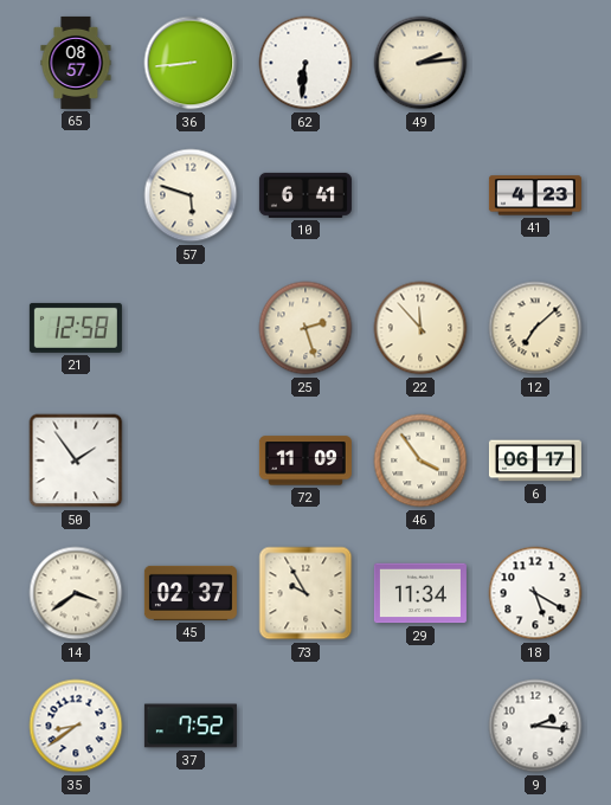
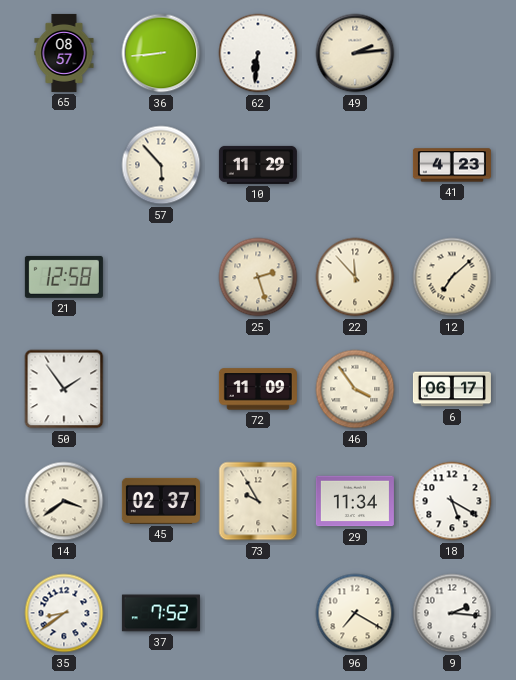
57: 5:48 -> 5:53
10: 6:41 -> 11:29
96: none -> 7:20
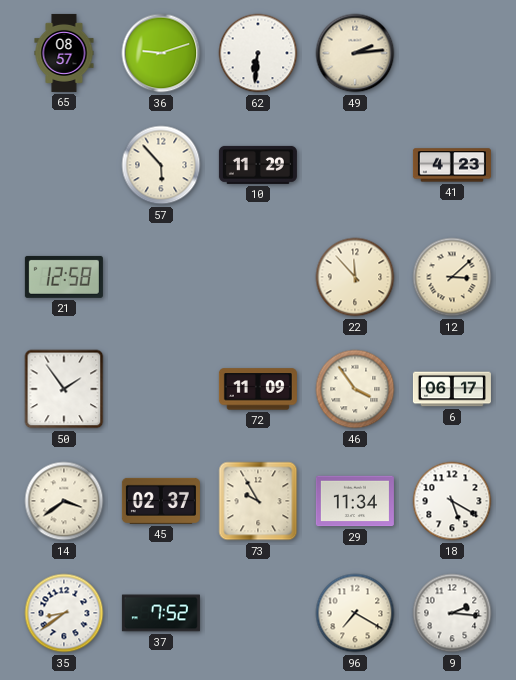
36: 8:44 -> 9:12
25: 2:27 -> none
12: 7:08 -> 3:08
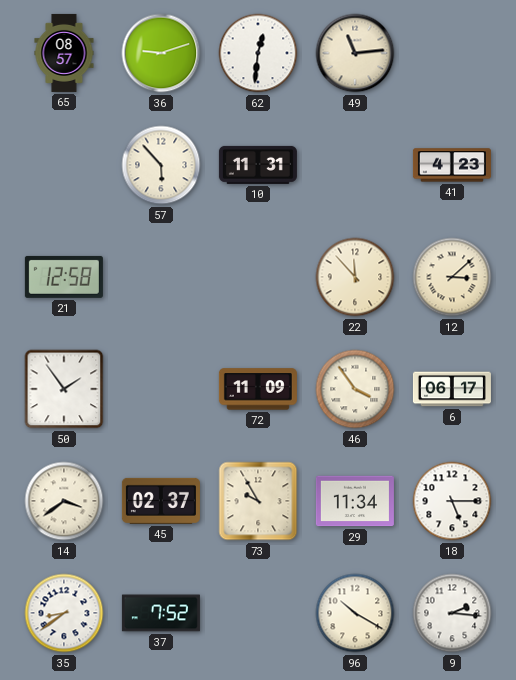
62: 6:31 -> 12:31
49: 2:14 -> 11:14
10: 11:29 -> 11:31
18: 5:20 -> 5:15
96: 7:20 -> 10:20
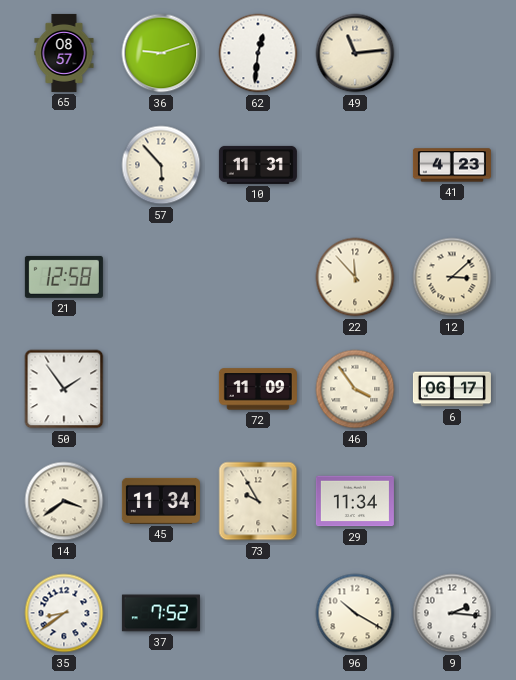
45: 02:37 -> 11:34
18: 5:15 -> none
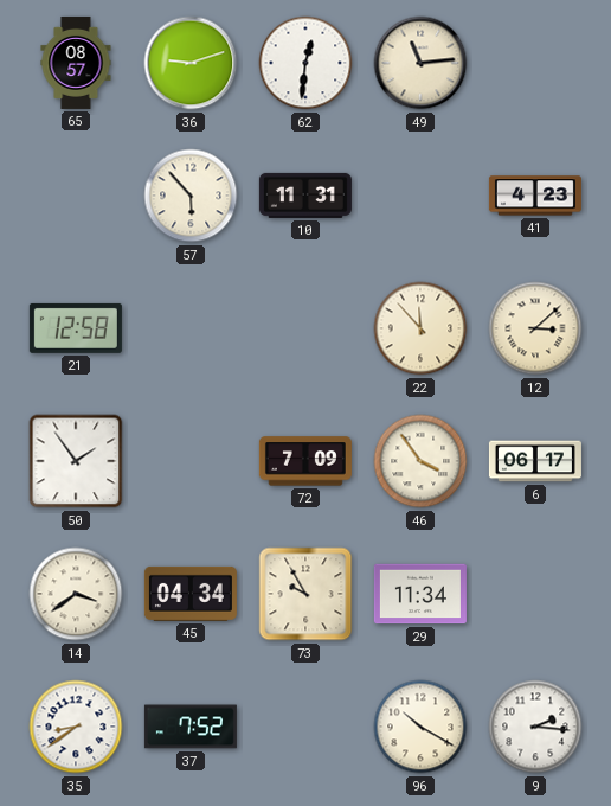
72: 11:09 -> 7:09
45: 11:34 -> 04:34
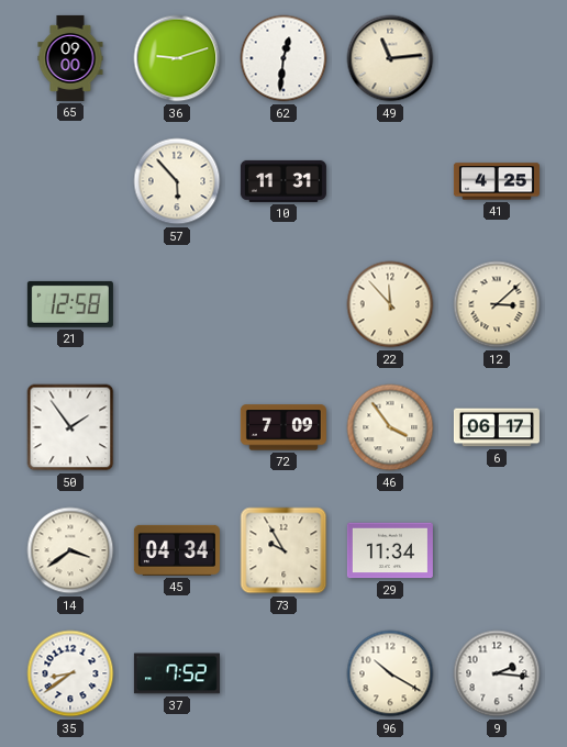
65: 08:57 -> 09:00
41: 4:23 -> 4:25
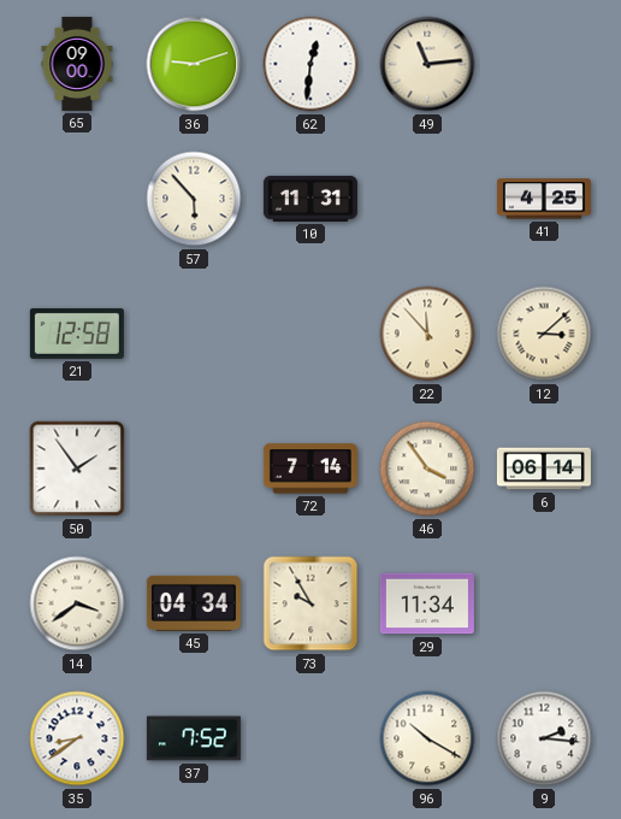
72: 7:09 -> 7:14
6: 06:17 -> 06:14
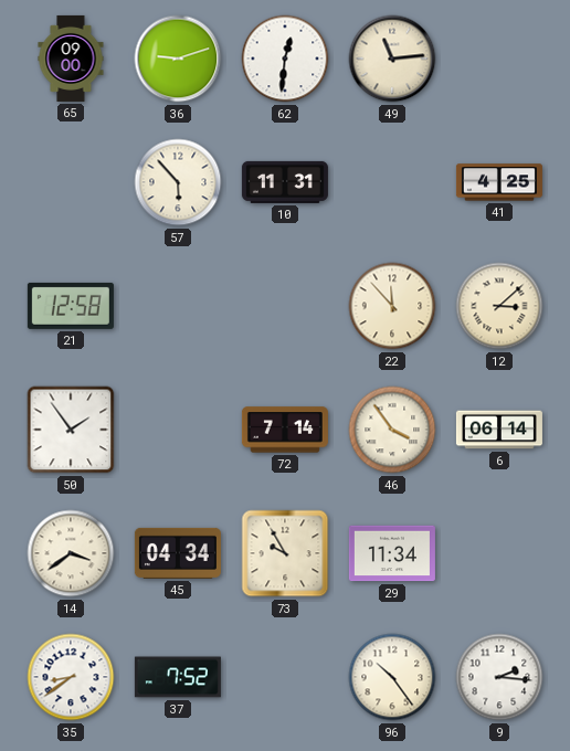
96: 10:20 -> 10:24
